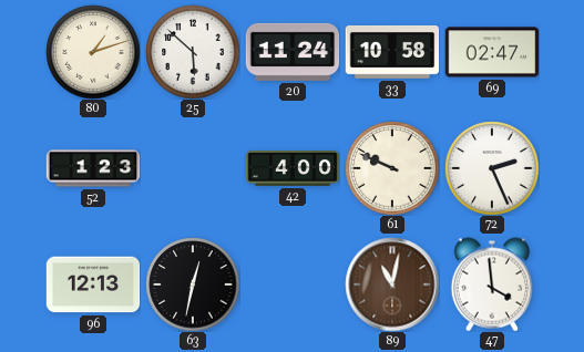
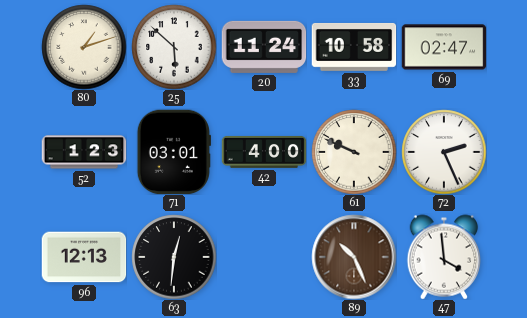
71: none -> 03:01
63: 12:32 -> 12:31
89: 11:02 -> 10:26
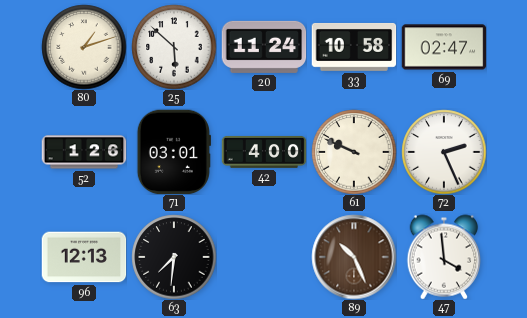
52: 1:23 -> 1:26
63: 12:31 -> 7:31
